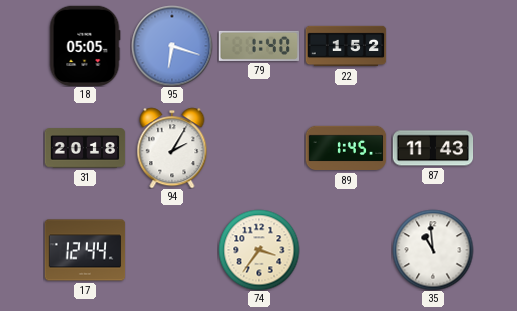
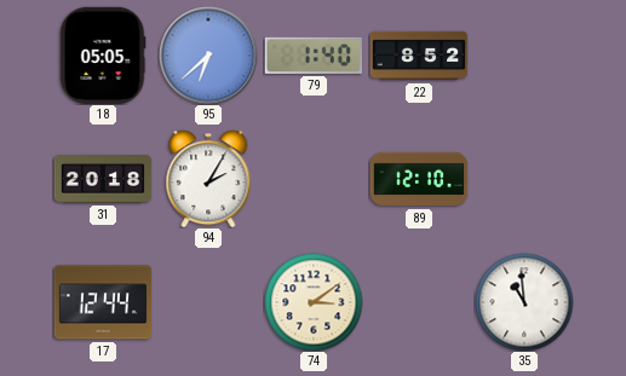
95: 6:18 -> 6:38
22: 1:52 -> 8:52
89: 1:45 -> 12:10
87: 11:43 -> none
74: 3:36 -> 3:09
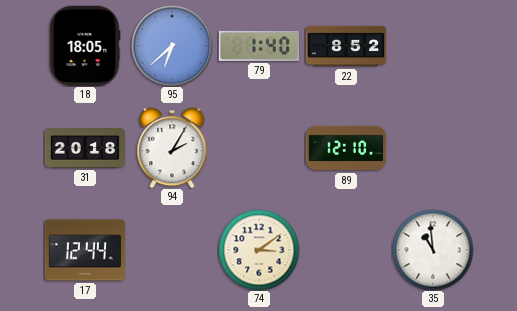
18: 05:05 -> 18:05
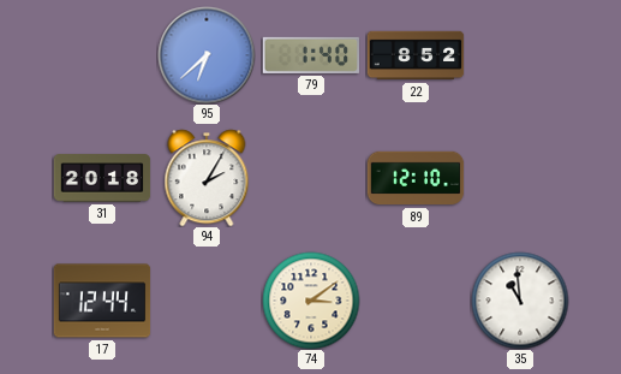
18: 18:05 -> none
